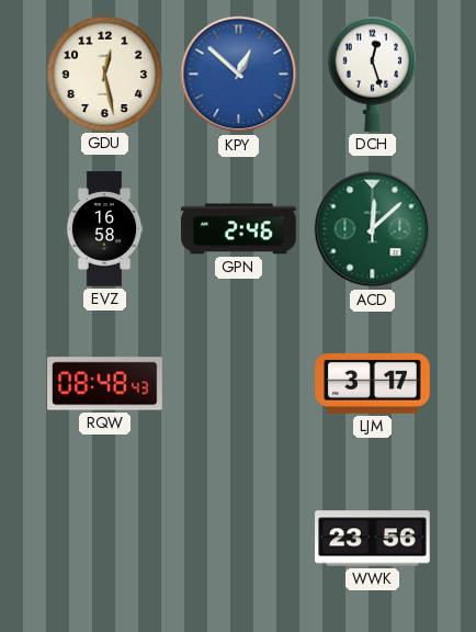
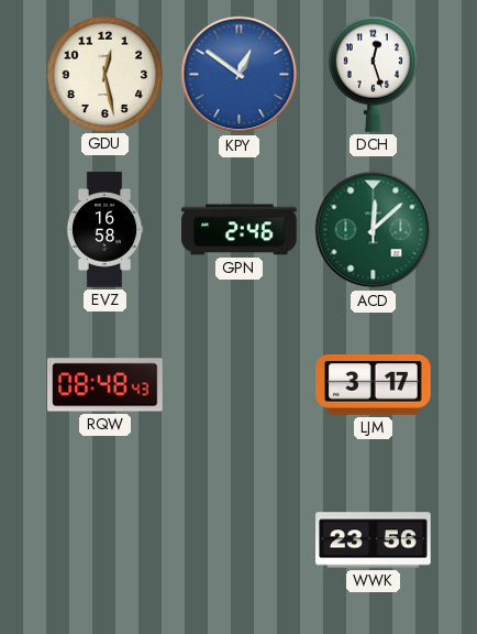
KPY: 12:52 -> 12:51
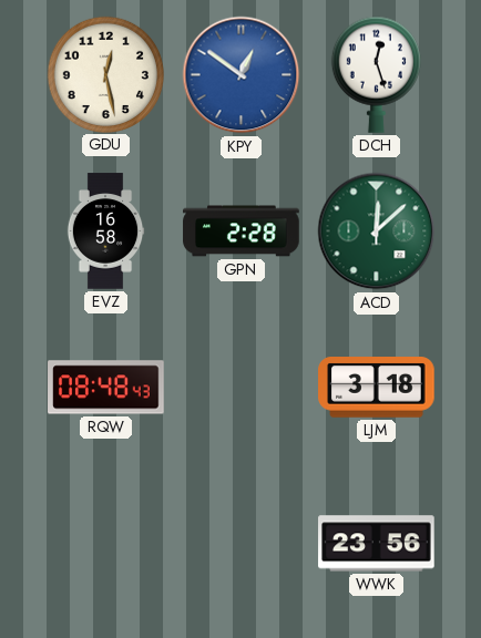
GPN: 2:46 -> 2:28
LJM: 3:17 -> 3:18
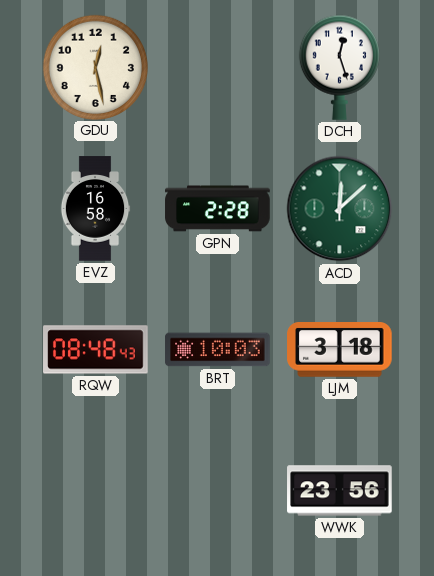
KPY: 12:51 -> none
BRT: none -> 10:03
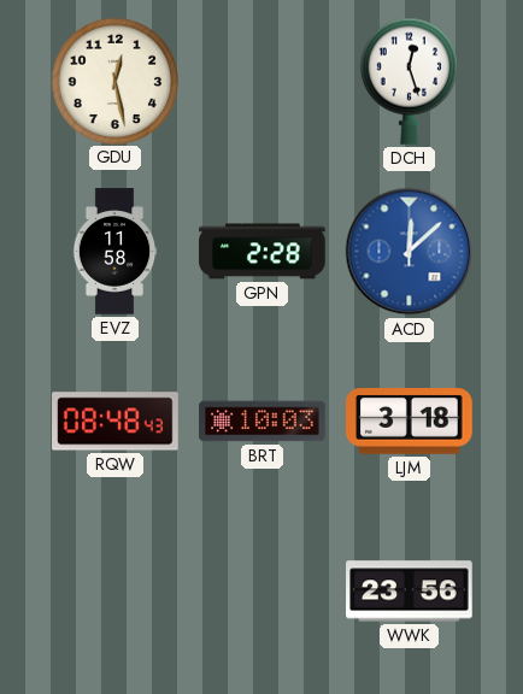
EVZ: 16:58 -> 11:58
ACD dial: green -> blue
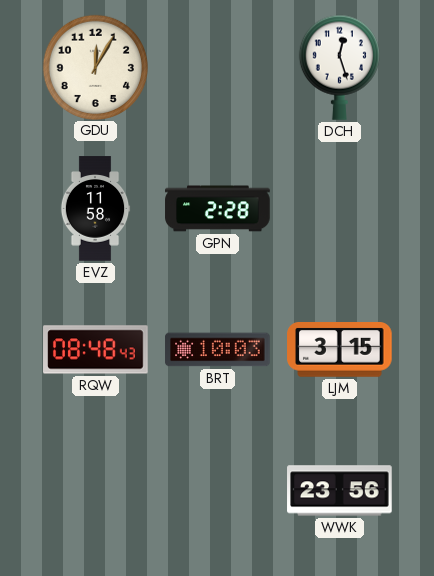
GDU: 12:28 -> 12:05
ACD: 12:08 -> none
LJM: 3:18 -> 3:15
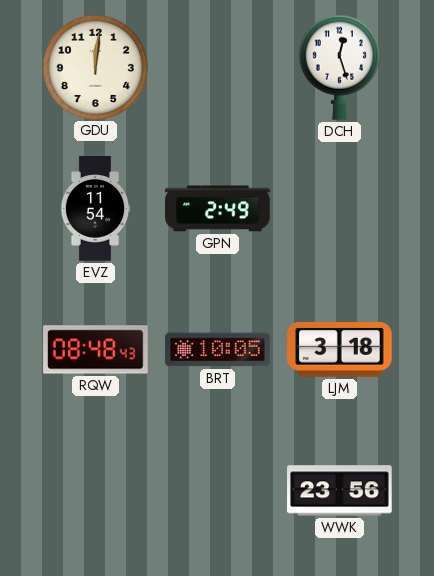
GDU: 12:05 -> 12:01
EVZ: 11:58 -> 11:54
GPN: 2:28 -> 2:49
BRT: 10:03 -> 10:05
LJM: 3:15 -> 3:18
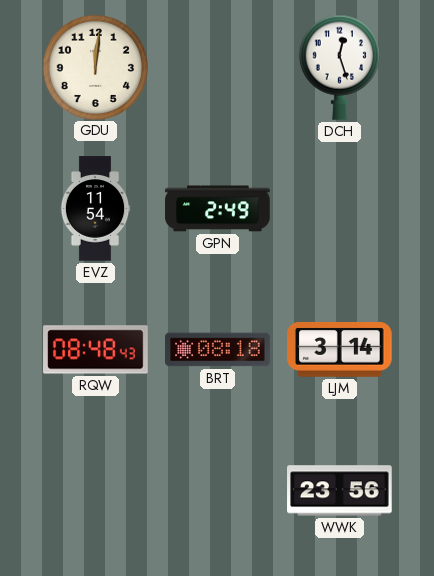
BRT: 10:05 -> 08:18
LJM: 3:18 -> 3:14
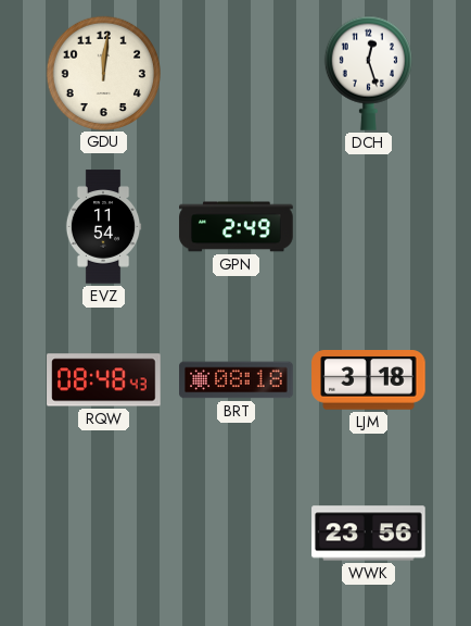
LJM: 3:14 -> 3:18
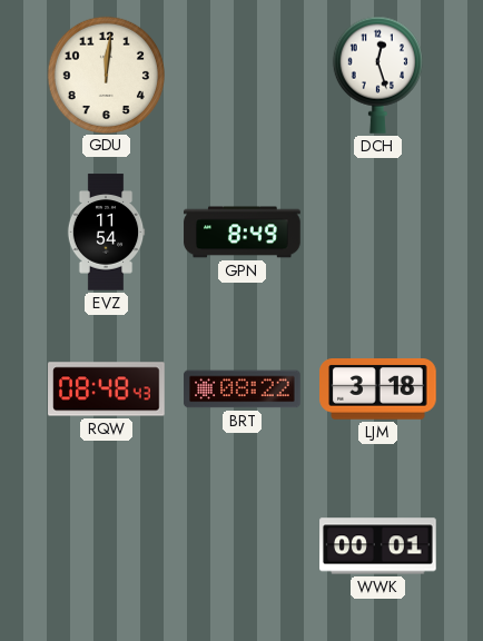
GPN: 2:49 -> 8:49
BRT: 08:18 -> 08:22
WWK: 23:56 -> 00:01
